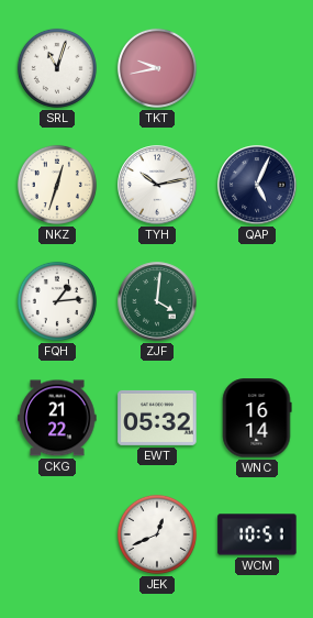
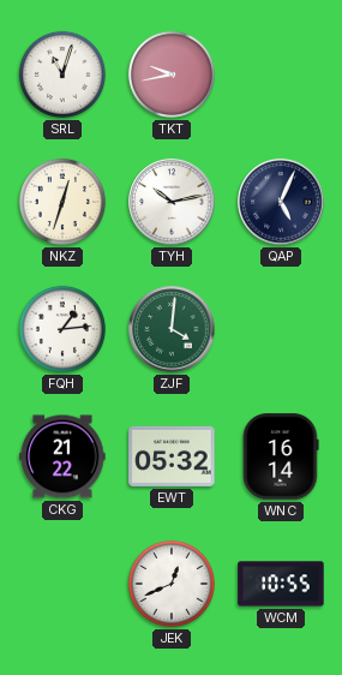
WCM: 10:51 -> 10:55
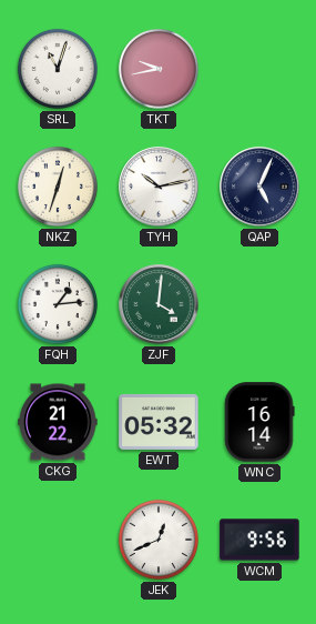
WCM: 10:55 -> 9:56
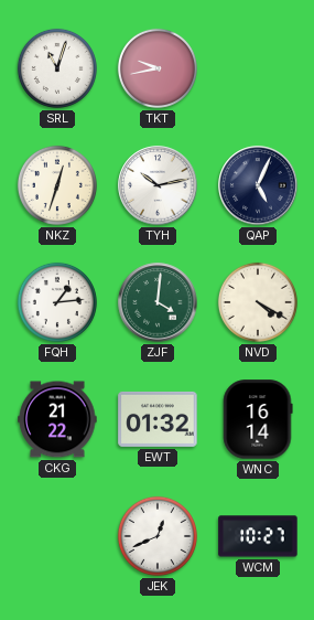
NVD: none -> 4:20
EWT: 05:32 -> 01:32
WCM: 9:56 -> 10:27
